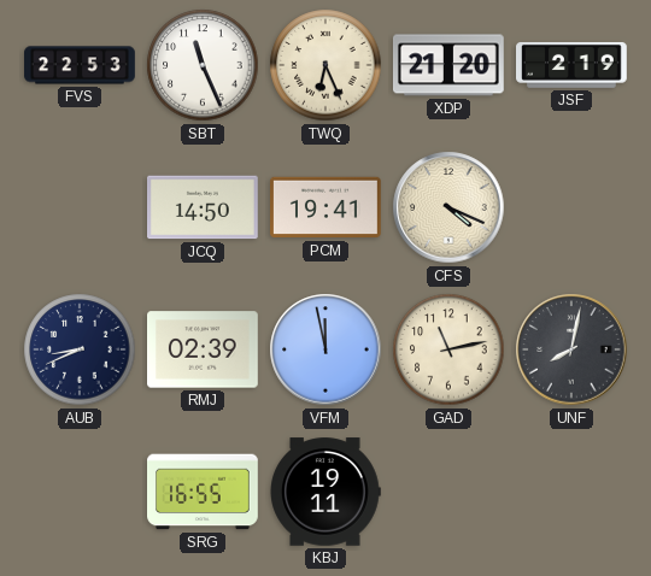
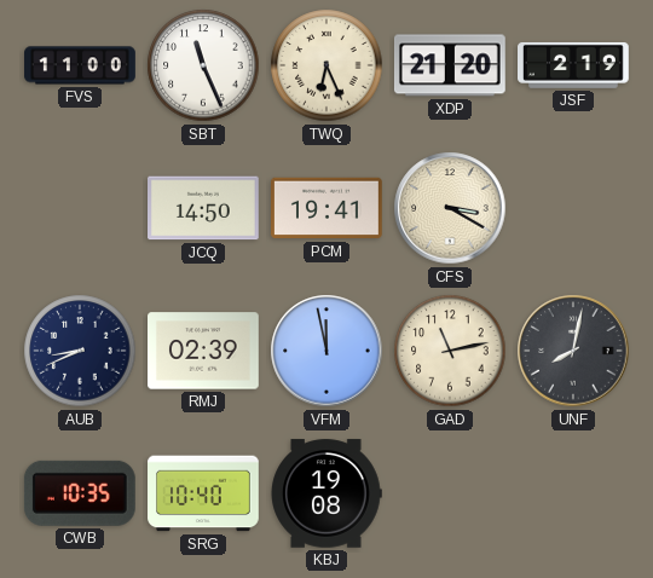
FVS: 22:53 -> 11:00
CFS: 4:19 -> 3:20
CWB: none -> 10:35
SRG: 16:55 -> 10:40
KBJ: 19:11 -> 19:08
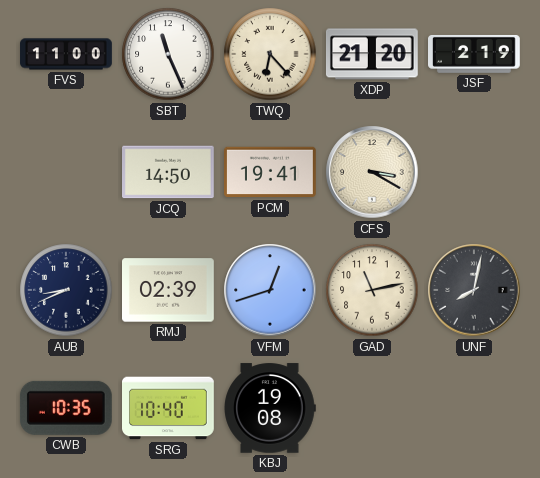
TWQ: 6:26 -> 6:23
VFM: 11:58 -> 12:42
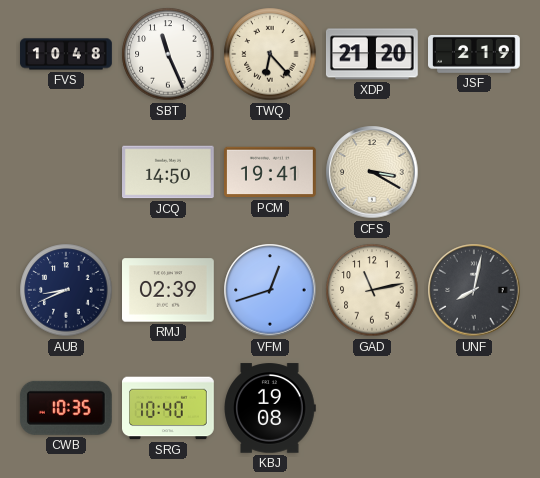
FVS: 11:00 -> 10:48
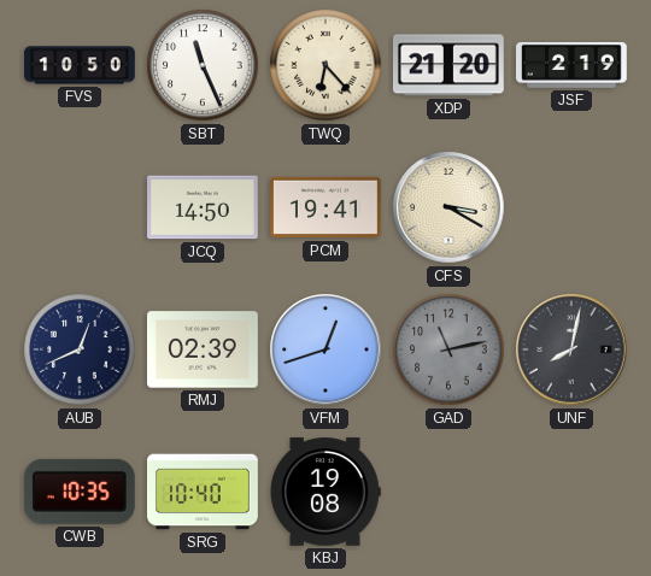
FVS: 10:48 -> 10:50
AUB: 8:41 -> 12:41
GAD dial: cream -> grey
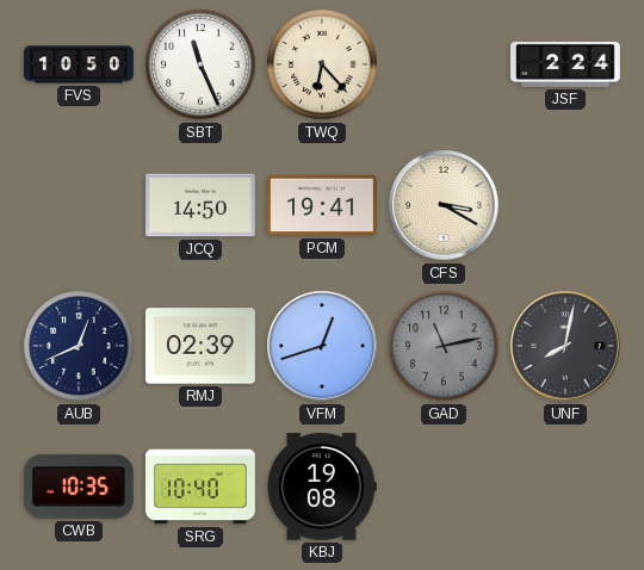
XDP: 21:20 -> none
JSF: 2:19 -> 2:24
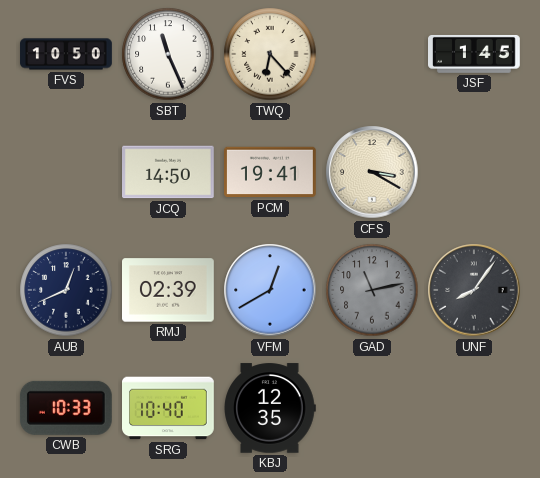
JSF: 2:24 -> 1:45
VFM: 12:42 -> 12:40
UNF: 8:02 -> 8:06
CWB: 10:35 -> 10:33
KBJ: 19:08 -> 12:35
